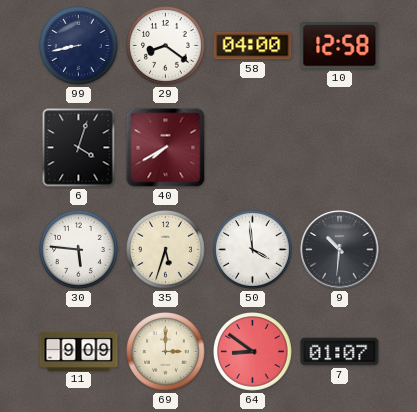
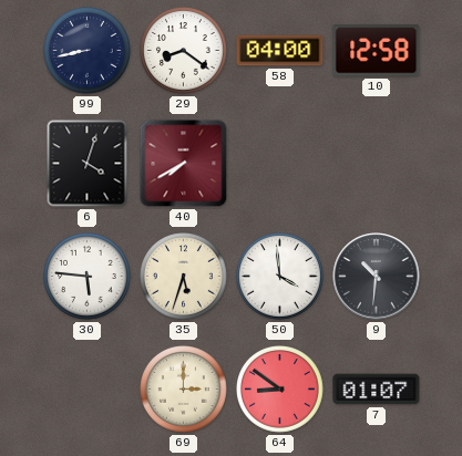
11: 9:09 -> none
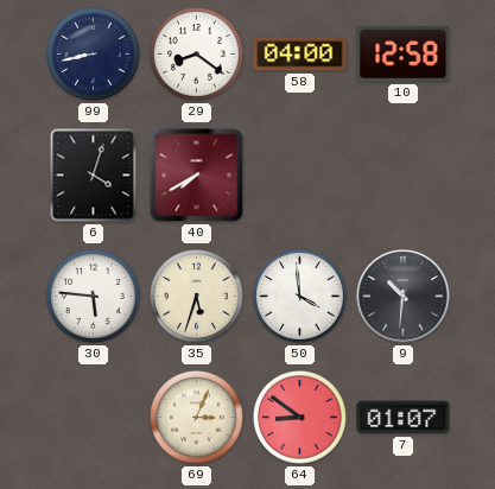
69: 3:00 -> 3:04
